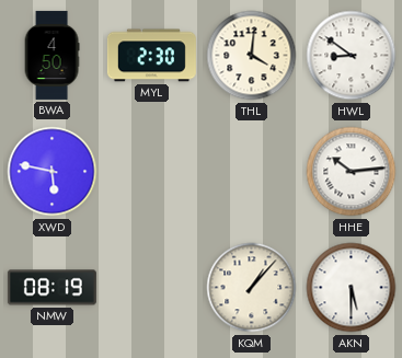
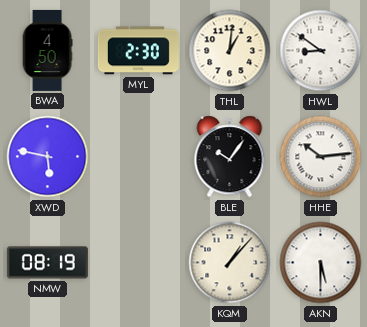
THL: 4:01 -> 1:01
BLE: none -> 10:06
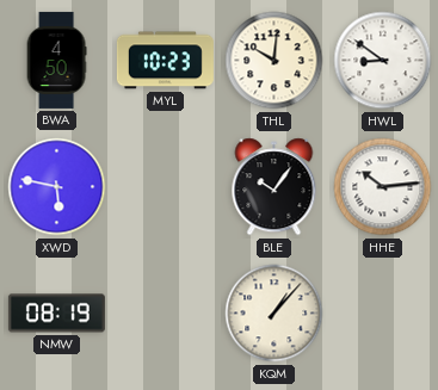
MYL: 2:30 -> 10:23
THL: 1:01 -> 10:01
AKN: 5:30 -> none
